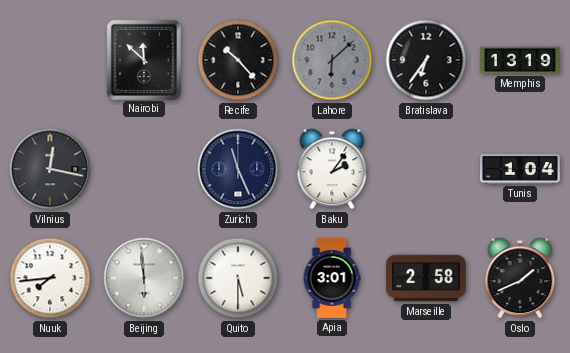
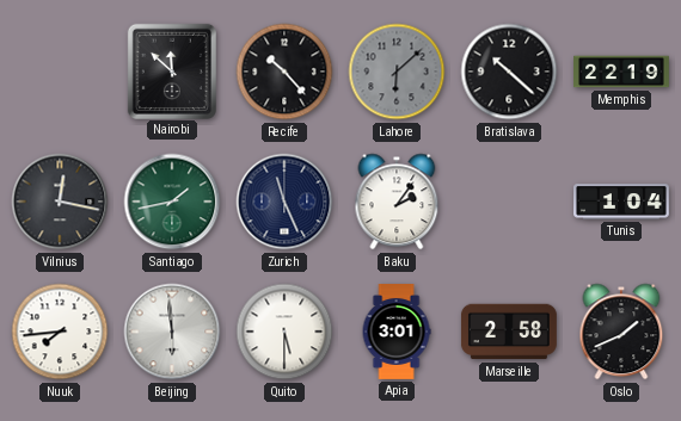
Bratislava: 6:36 -> 10:22
Memphis: 13:19 -> 22:19
Santiago: none -> 1:43
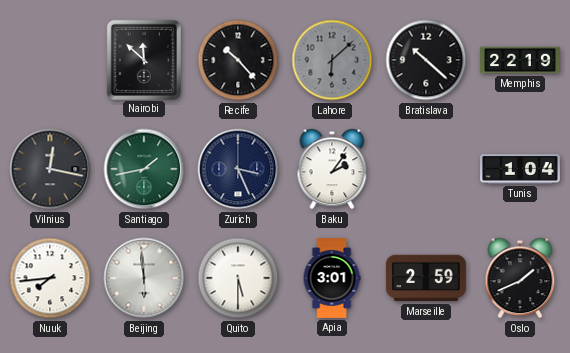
Zurich: 11:26 -> 3:26
Marseille: 2:58 -> 2:59
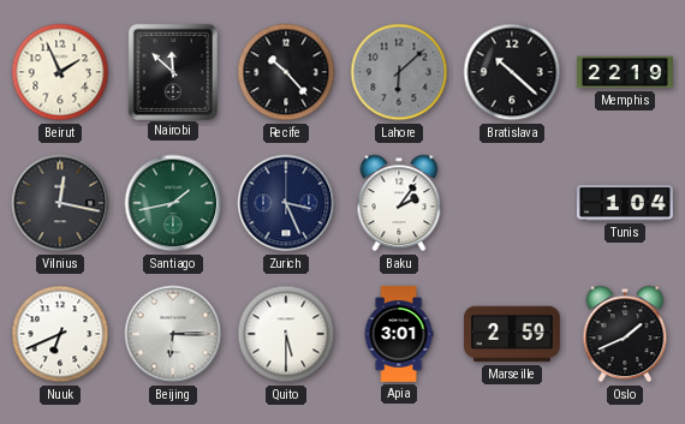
Beirut: none -> 1:56
Nuuk: 7:44 -> 6:41
Beijing: 5:59 -> 6:15
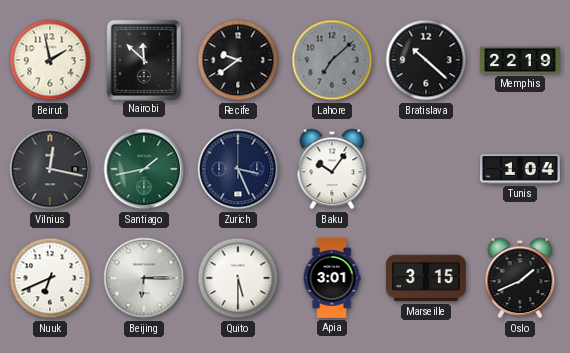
Beirut: 1:56 -> 1:58
Recife: 10:23 -> 9:39
Lahore: 6:08 -> 7:08
Baku: 2:06 -> 10:06
Marseille: 2:59 -> 3:15
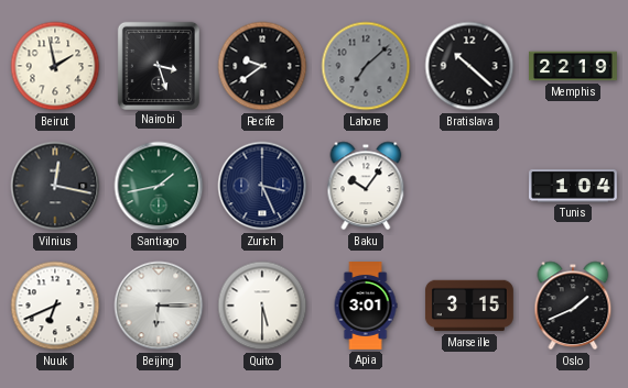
Nairobi: 11:52 -> 3:27
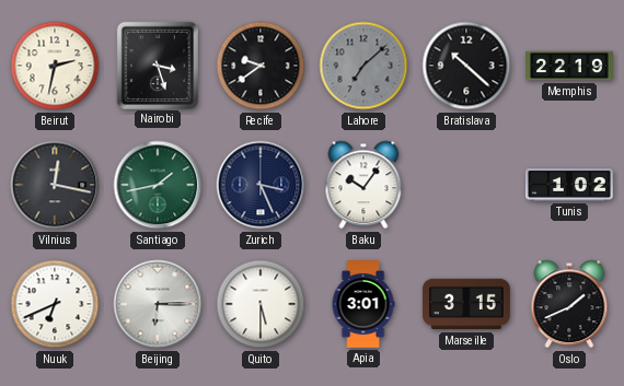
Beirut: 1:58 -> 2:32
Tunis: 1:04 -> 1:02
